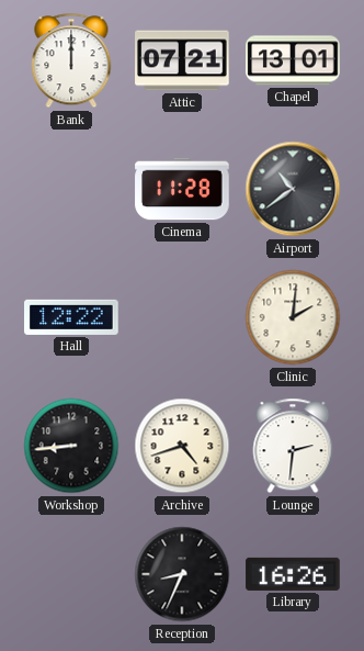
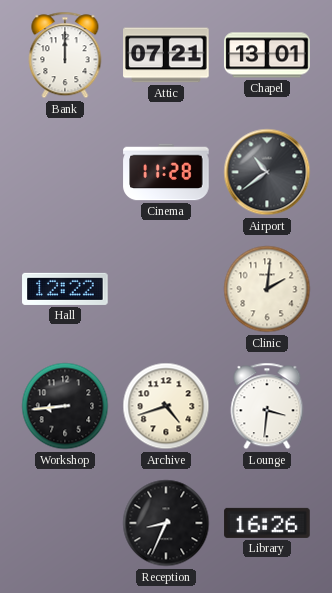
Lounge: 2:31 -> 3:31
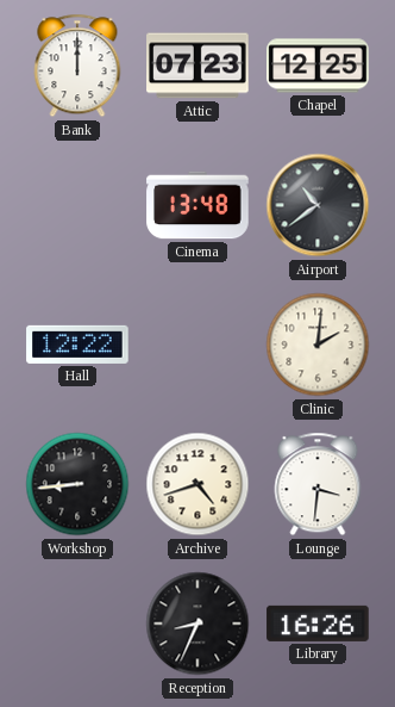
Attic: 07:21 -> 07:23
Chapel: 13:01 -> 12:25
Cinema: 11:28 -> 13:48
